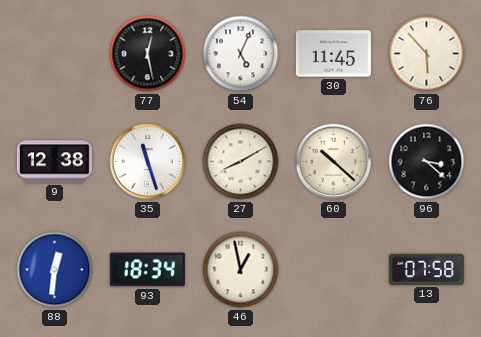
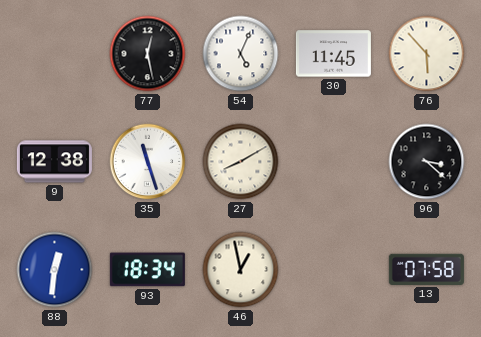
60: 10:22 -> none
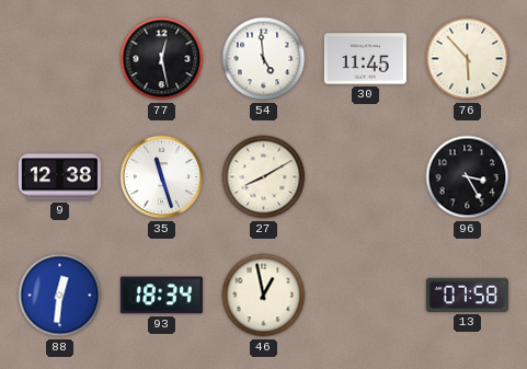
54: 5:04 -> 4:59
96: 3:22 -> 3:25
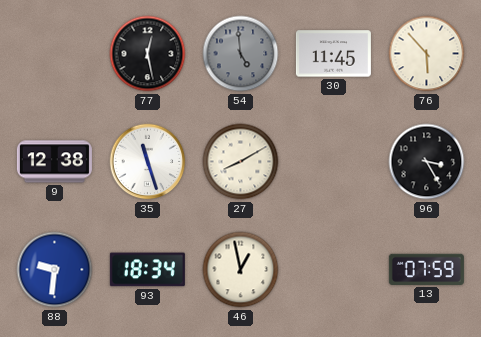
54 dial: white -> grey
88: 12:31 -> 9:31
13: 07:58 -> 07:59
